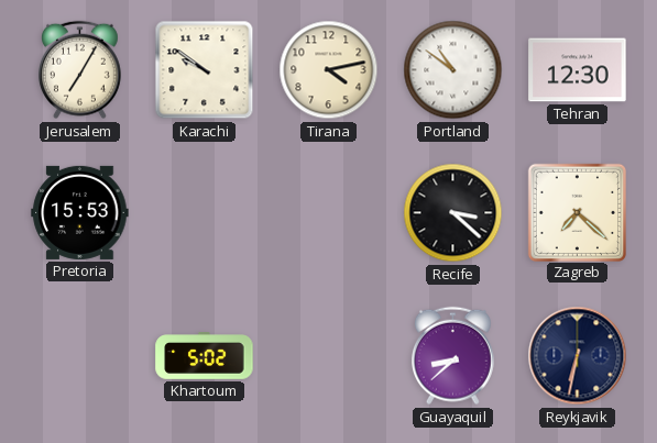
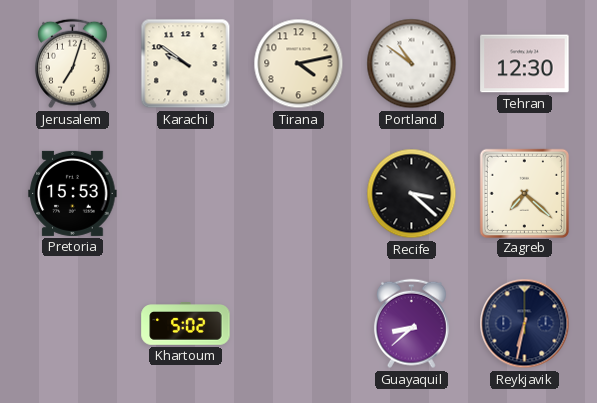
Jerusalem: 7:05 -> 7:03
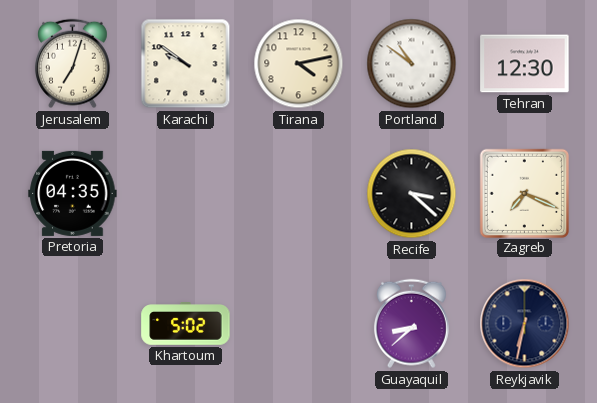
Pretoria: 15:53 -> 04:35
Zagreb: 7:22 -> 7:19
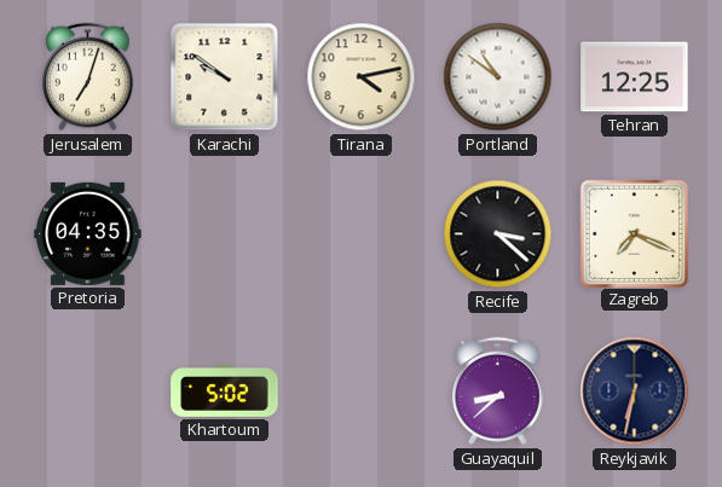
Tehran: 12:30 -> 12:25
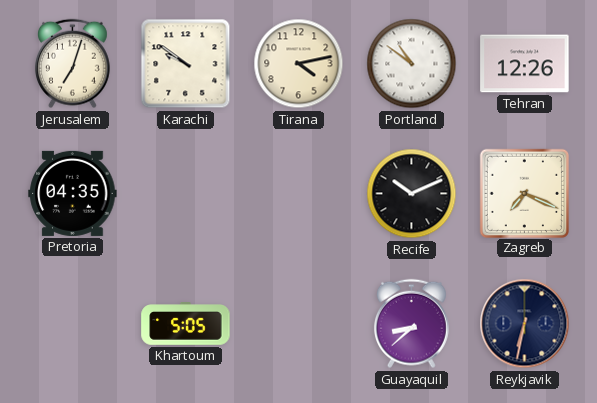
Tehran: 12:25 -> 12:26
Recife: 3:22 -> 10:11
Khartoum: 5:02 -> 5:05
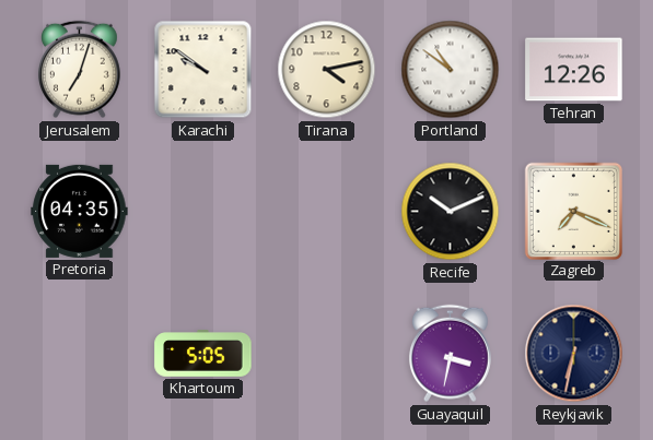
Guayaquil: 8:38 -> 3:32
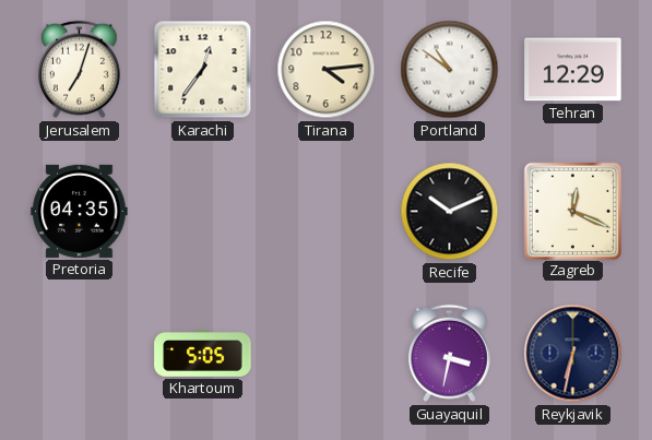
Karachi: 9:51 -> 12:36
Tirana: 4:13 -> 4:14
Tehran: 12:26 -> 12:29
Zagreb: 7:19 -> 12:19
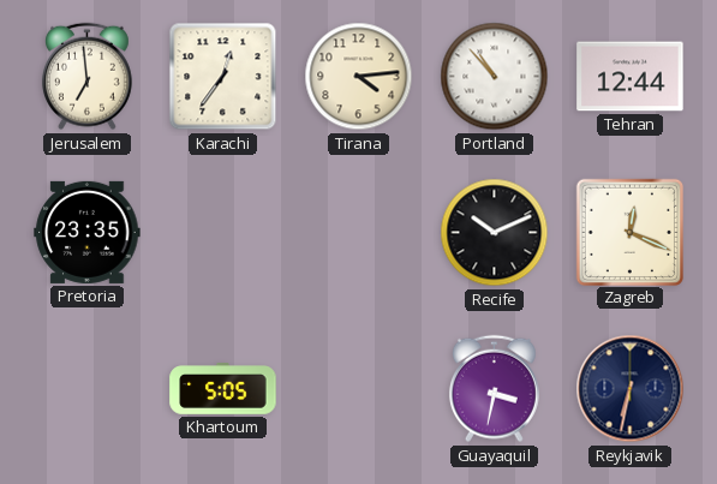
Jerusalem: 7:03 -> 6:59
Portland: 10:51 -> 10:53
Tehran: 12:29 -> 12:44
Pretoria: 04:35 -> 23:35
